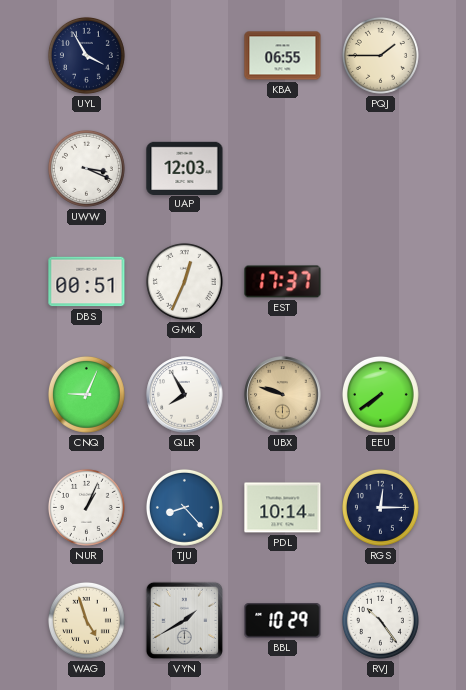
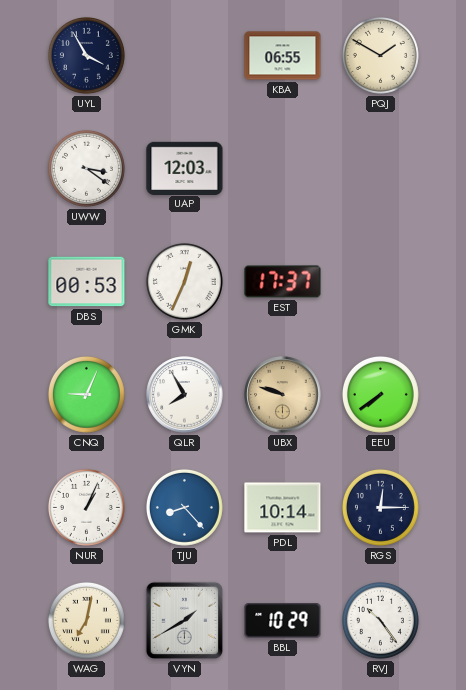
PQJ: 1:45 -> 1:50
UWW: 3:19 -> 3:21
DBS: 00:51 -> 00:53
WAG: 4:57 -> 7:02
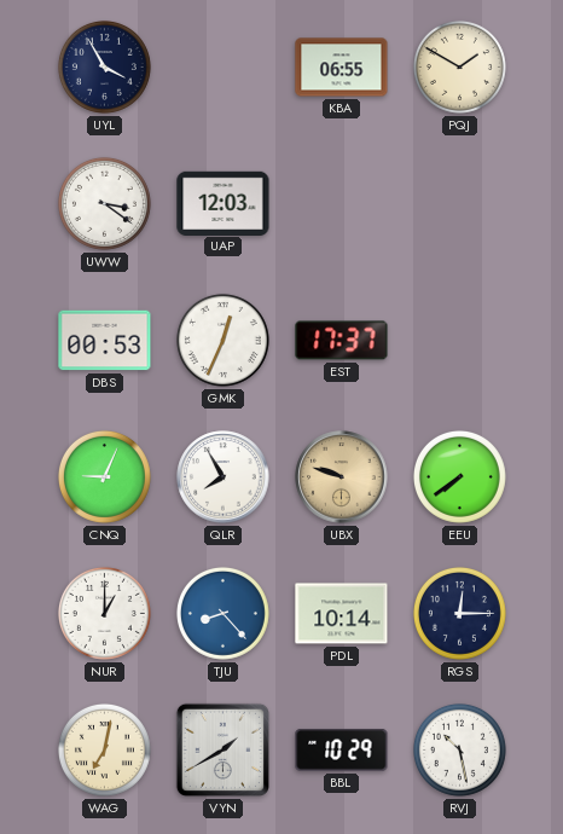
NUR: 1:04 -> 1:00
RVJ: 10:24 -> 10:28
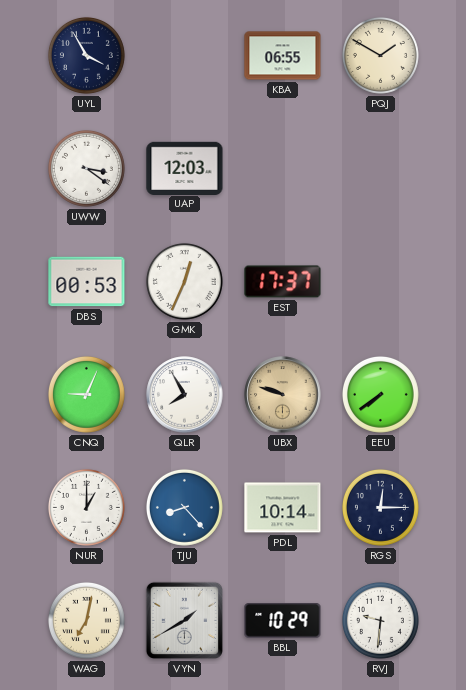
RVJ: 10:28 -> 9:31
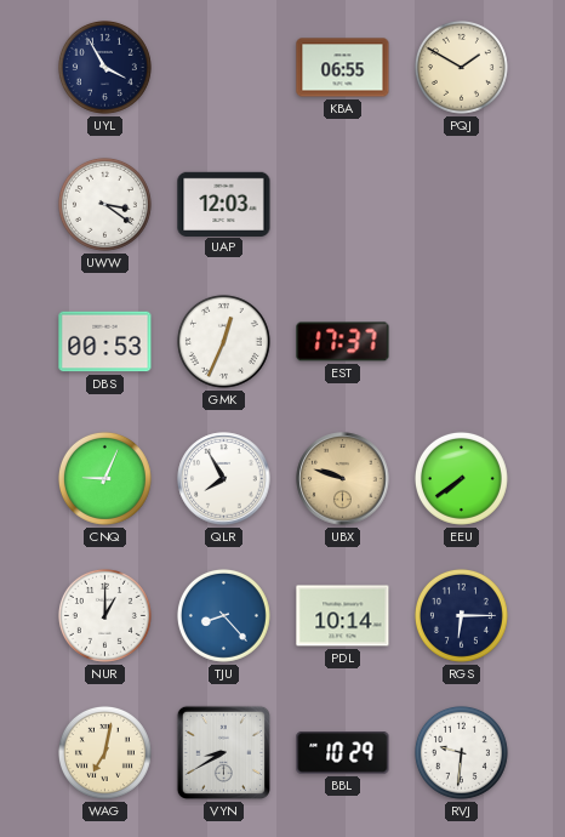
RGS: 12:15 -> 6:15
VYN: 1:40 -> 8:40
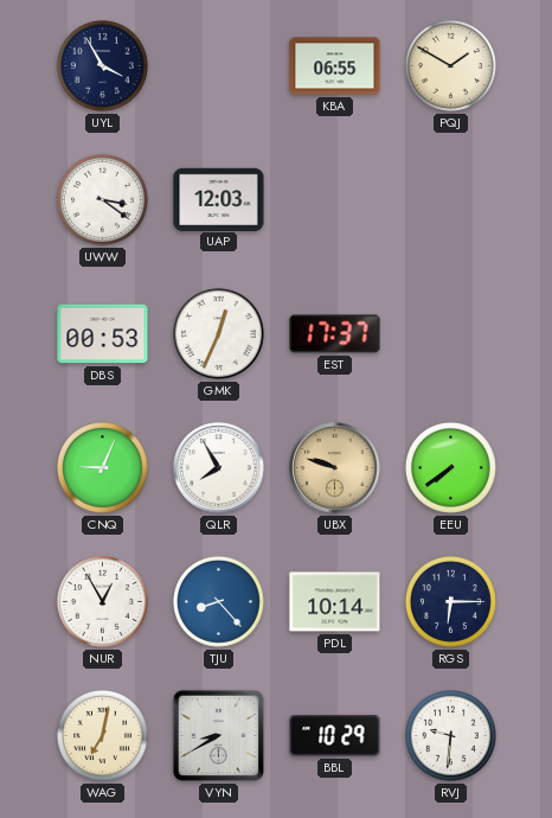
NUR: 1:00 -> 12:55
